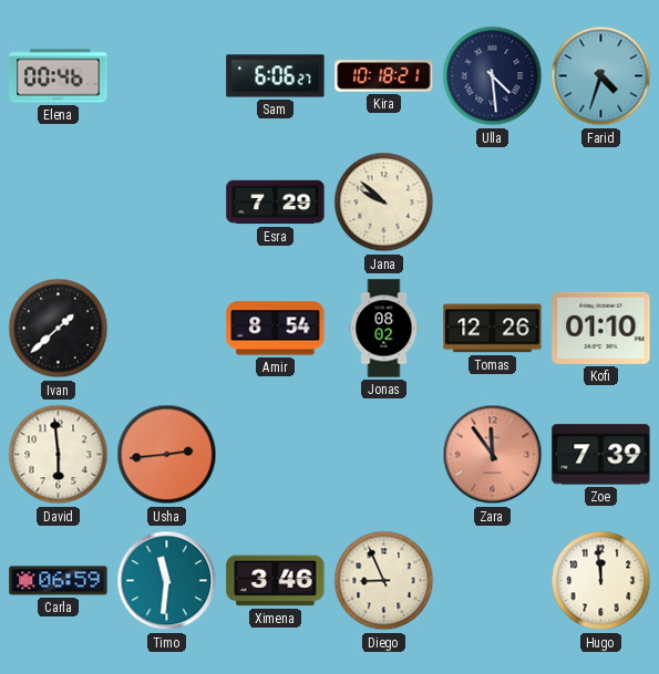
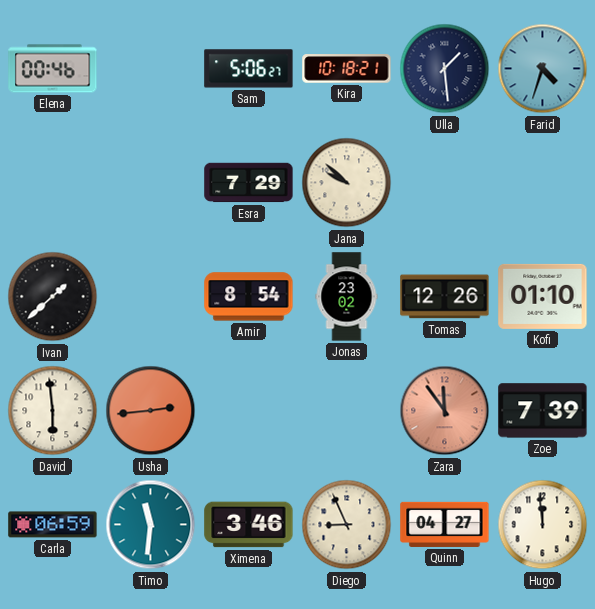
Sam: 6:06 -> 5:06
Ulla: 4:29 -> 1:29
Jonas: 08:02 -> 23:02
Quinn: none -> 04:27
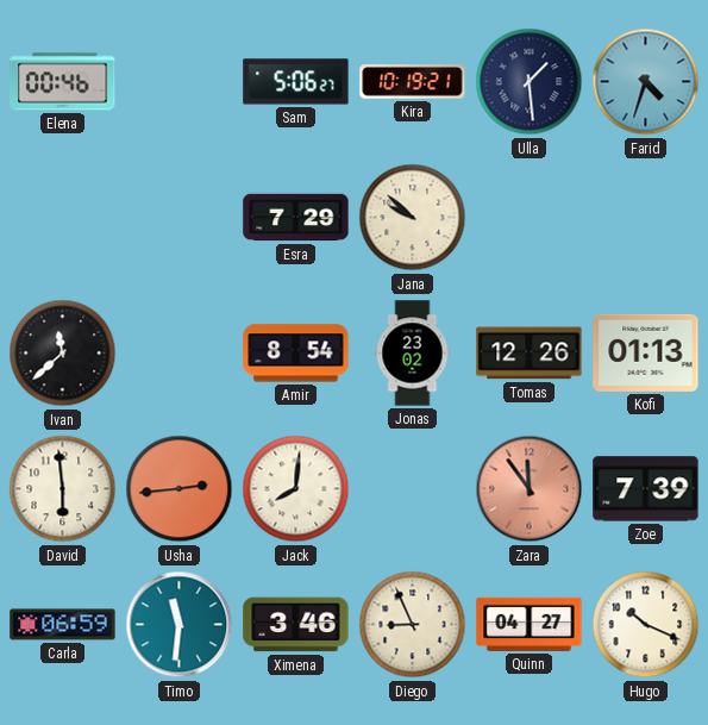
Kira: 10:18 -> 10:19
Ivan: 1:38 -> 11:38
Kofi: 01:10 -> 01:13
Jack: none -> 8:01
Hugo: 11:59 -> 10:19
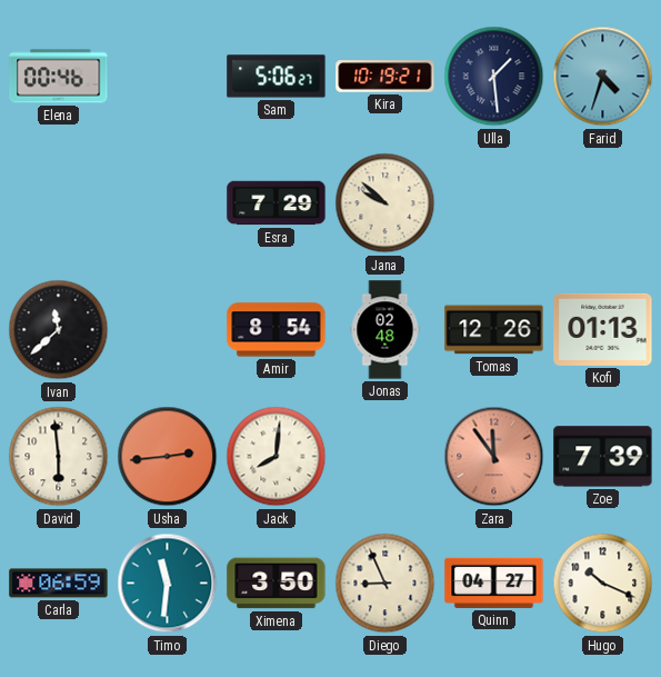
Jonas: 23:02 -> 02:48
Ximena: 3:46 -> 3:50
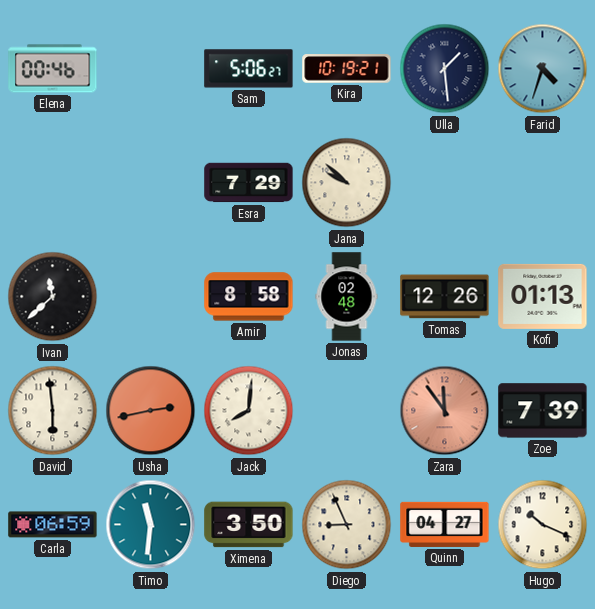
Amir: 8:54 -> 8:58
Usha: 2:44 -> 2:43
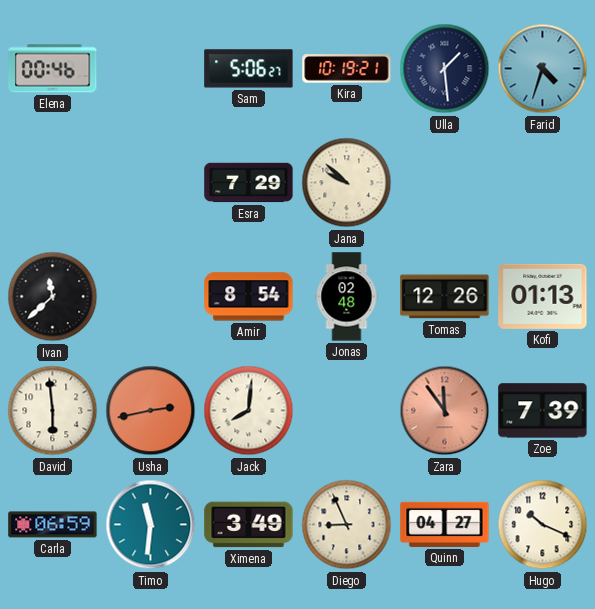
Amir: 8:58 -> 8:54
Ximena: 3:50 -> 3:49
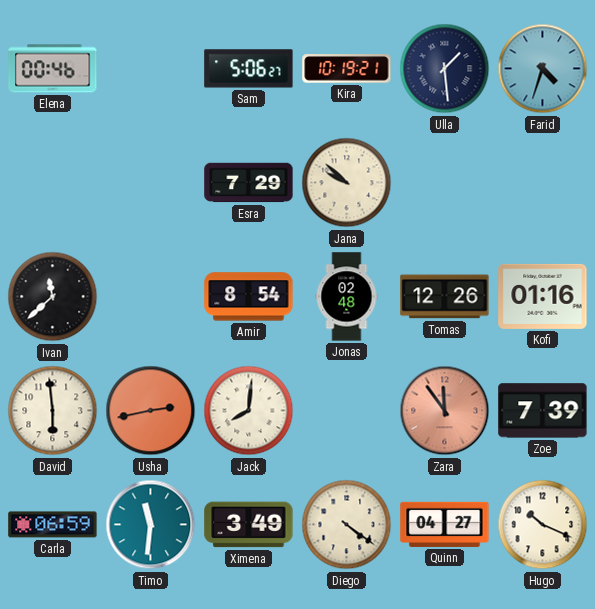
Kofi: 01:13 -> 01:16
Diego: 8:56 -> 4:21
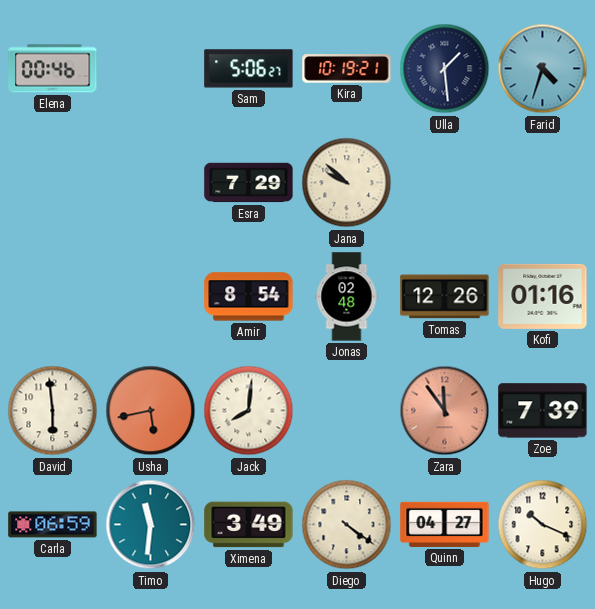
Ivan: 11:38 -> none
Usha: 2:43 -> 5:43
